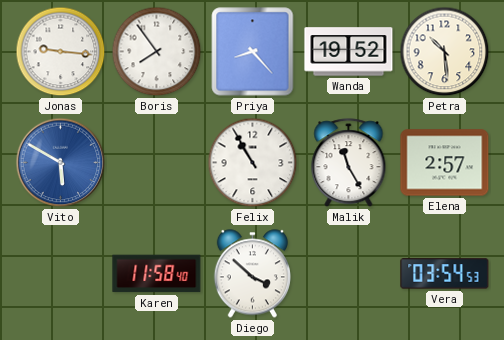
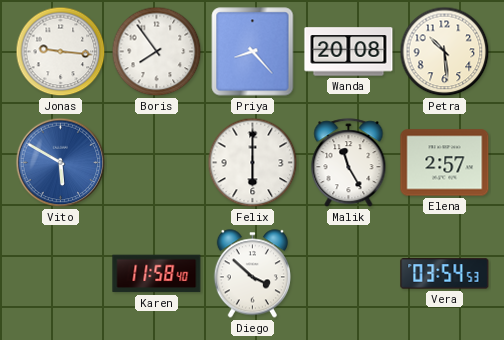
Wanda: 19:52 -> 20:08
Felix: 10:55 -> 6:00
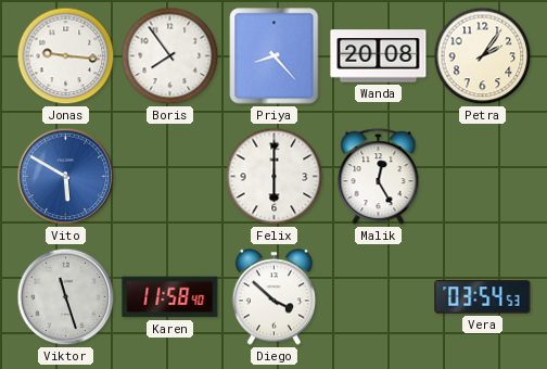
Petra: 10:29 -> 2:06
Malik: 11:25 -> 12:25
Elena: 2:57 -> none
Viktor: none -> 11:27
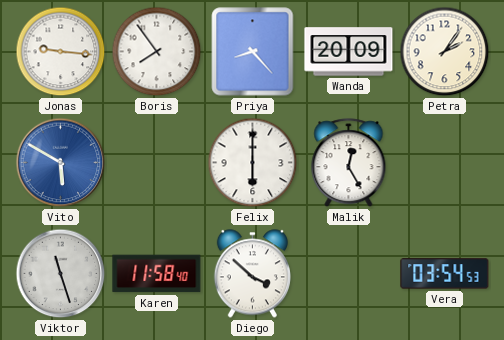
Wanda: 20:08 -> 20:09
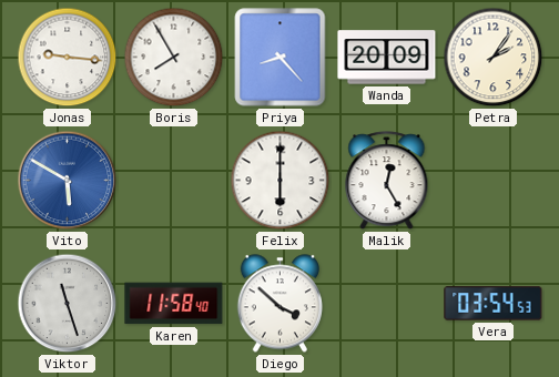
Boris: 7:54 -> 7:55
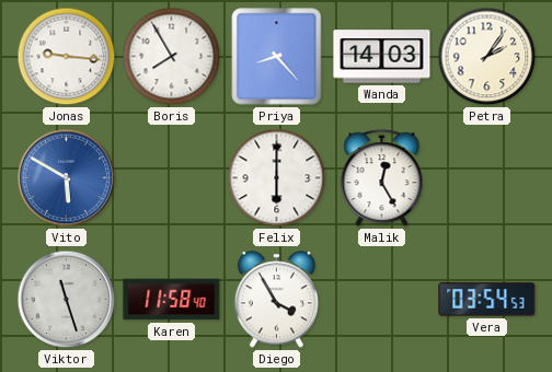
Wanda: 20:09 -> 14:03
Diego: 3:52 -> 3:55
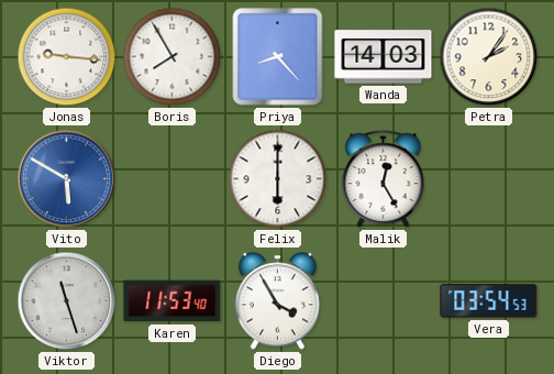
Karen: 11:58 -> 11:53
